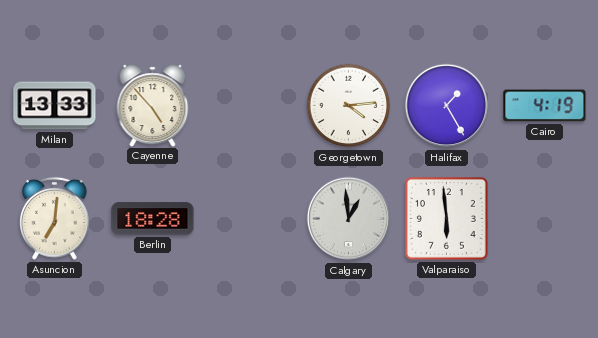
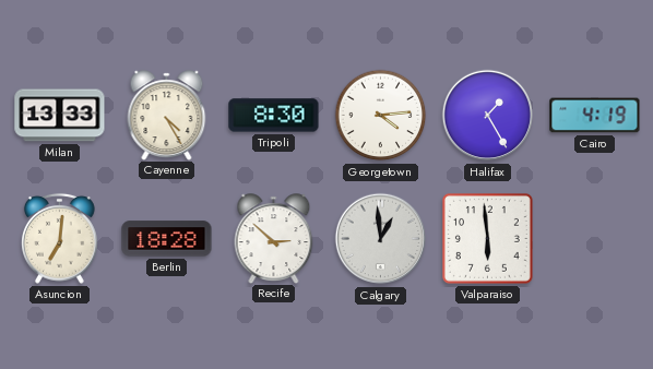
Cayenne: 4:53 -> 4:25
Tripoli: none -> 8:30
Recife: none -> 2:52
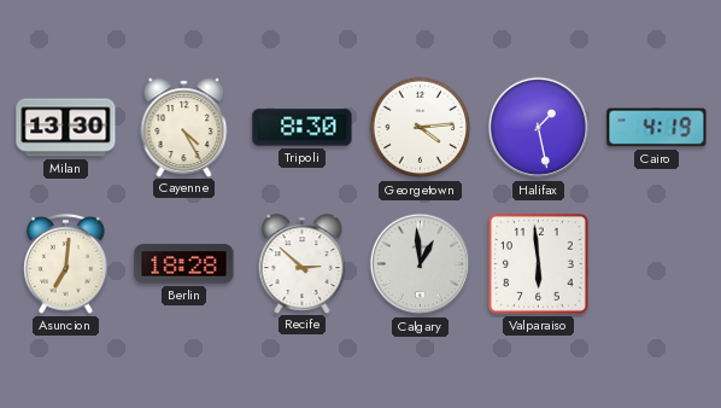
Milan: 13:33 -> 13:30
Halifax: 1:25 -> 1:28
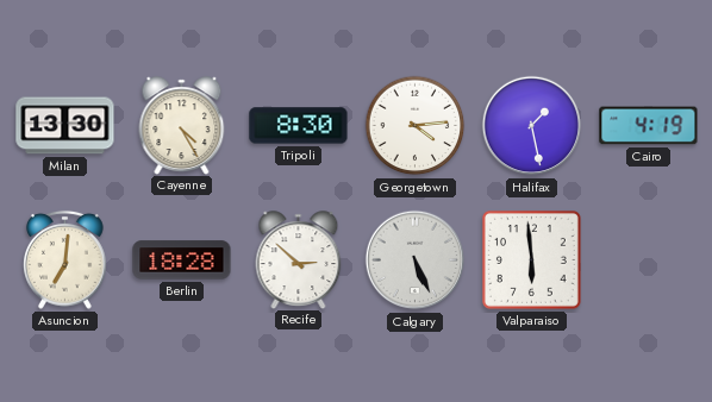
Calgary: 12:59 -> 5:26
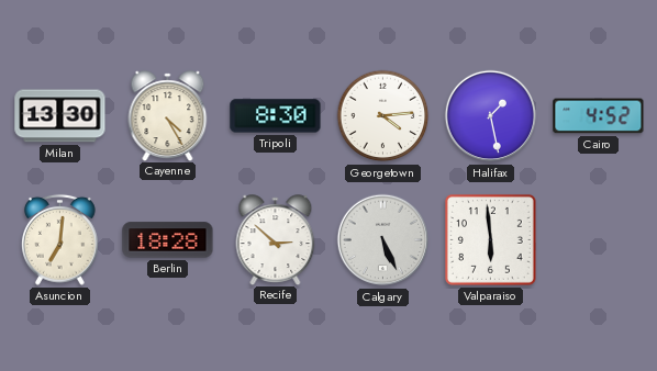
Cairo: 4:19 -> 4:52
